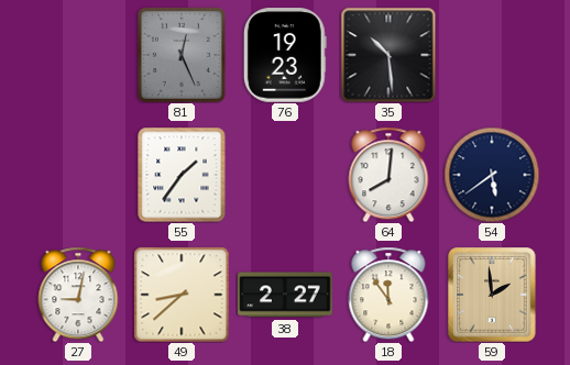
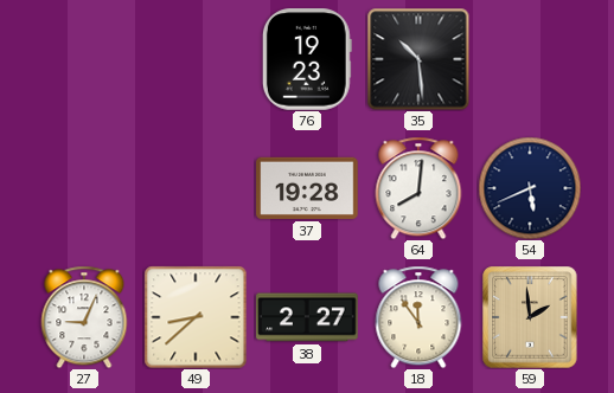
81: 12:26 -> none
55: 1:36 -> none
37: none -> 19:28
54: 5:39 -> 5:41
27: 9:02 -> 9:04
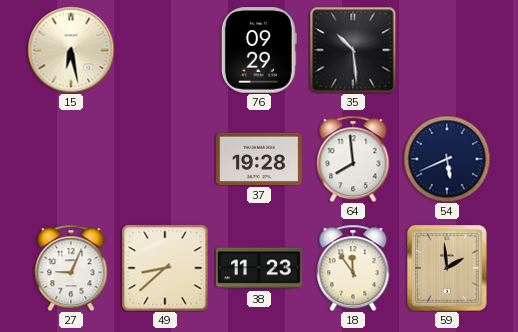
15: none -> 6:28
76: 19:23 -> 09:29
64: 8:01 -> 7:59
38: 2:27 -> 11:23
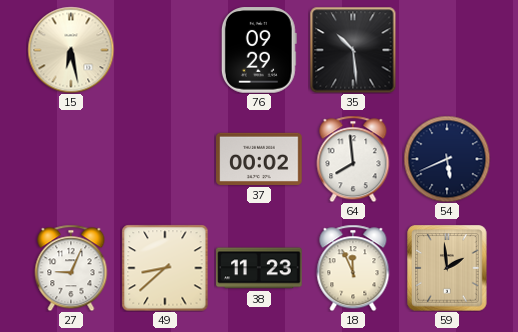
37: 19:28 -> 00:02
18: 11:54 -> 11:56
